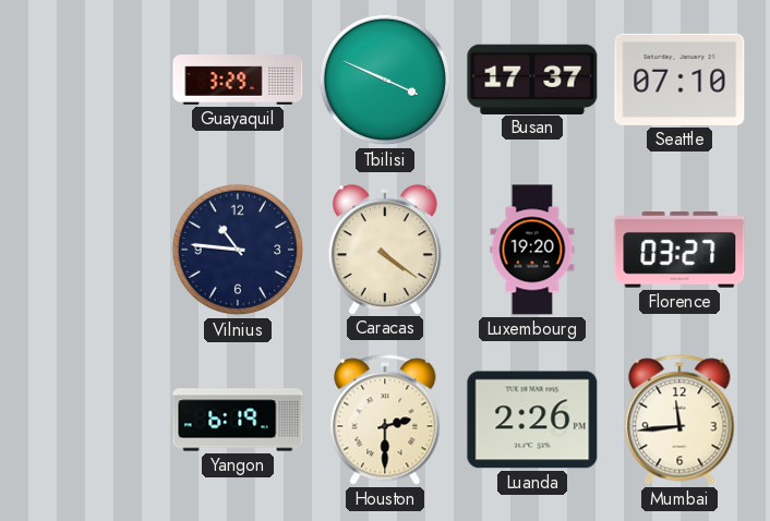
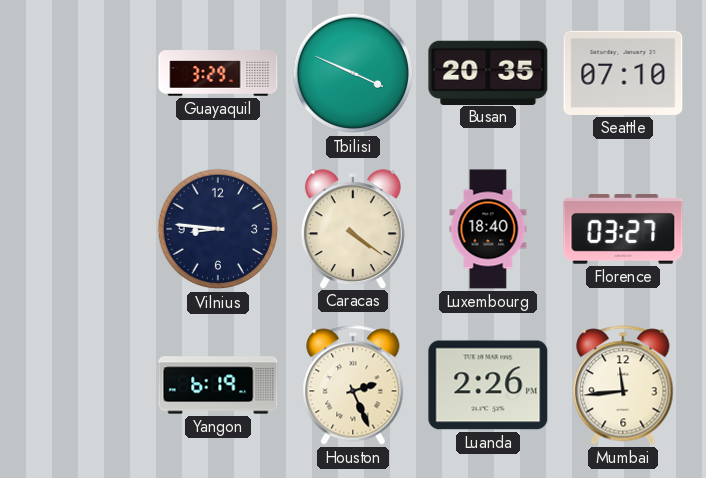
Busan: 17:37 -> 20:35
Vilnius: 10:46 -> 8:46
Luxembourg: 19:20 -> 18:40
Houston: 2:30 -> 2:26
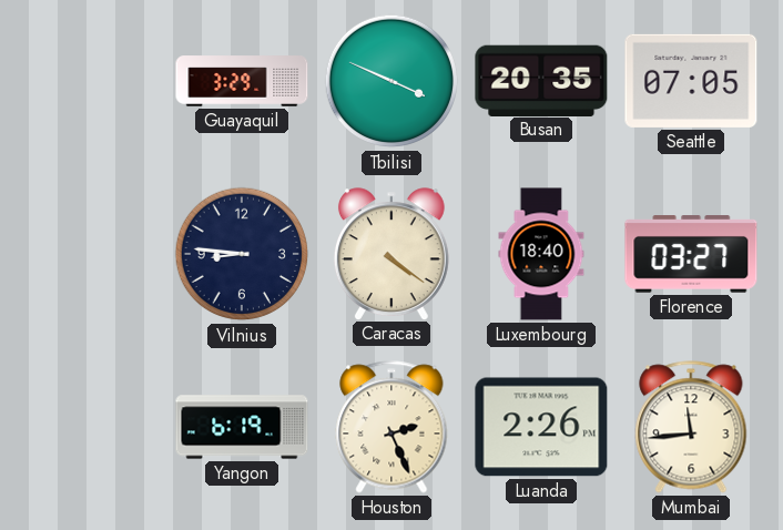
Seattle: 07:10 -> 07:05
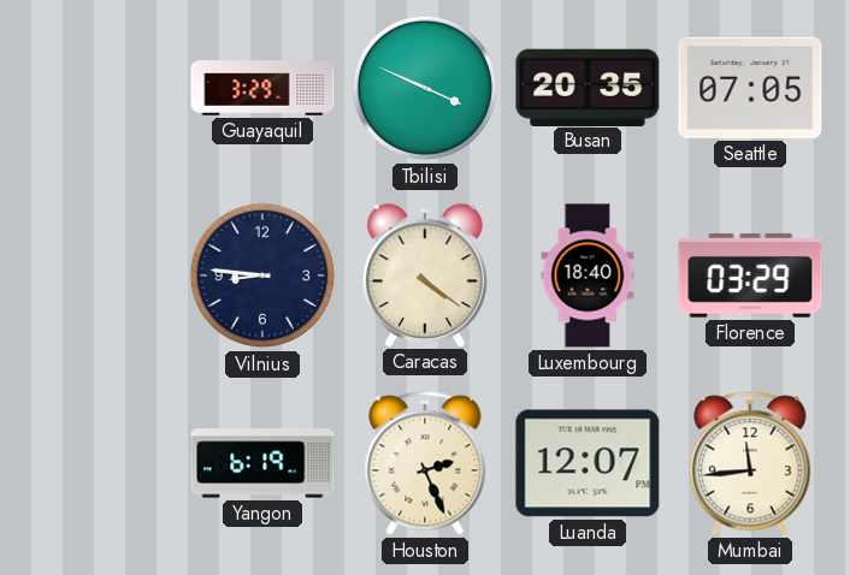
Florence: 03:27 -> 03:29
Luanda: 2:26 -> 12:07
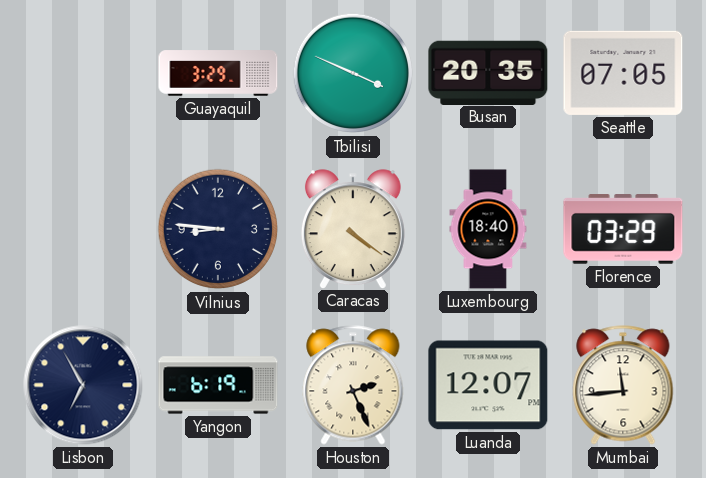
Lisbon: none -> 6:55
